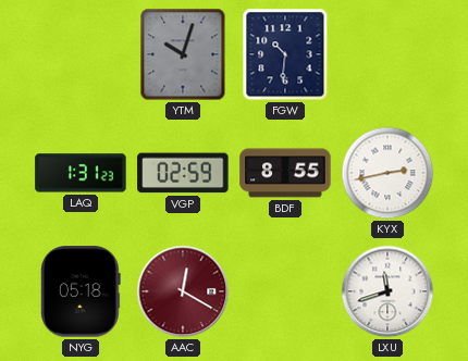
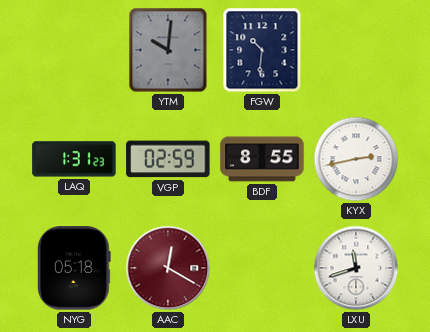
YTM: 10:03 -> 10:01
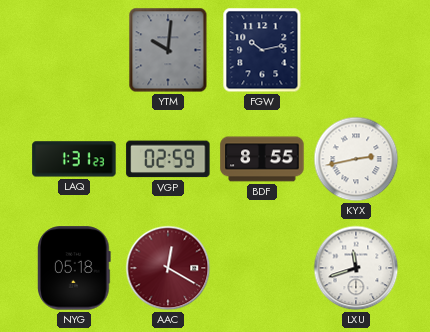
FGW: 10:31 -> 10:13
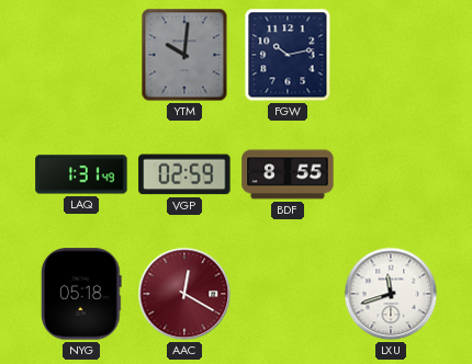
LAQ: 1:31:23 -> 1:31:49
KYX: 2:43 -> none
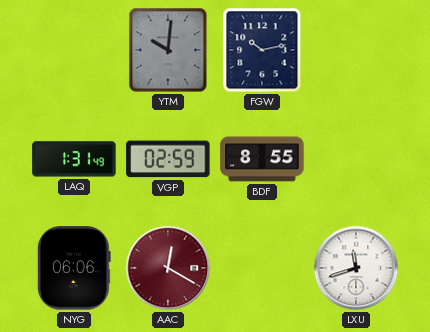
NYG: 05:18 -> 06:06
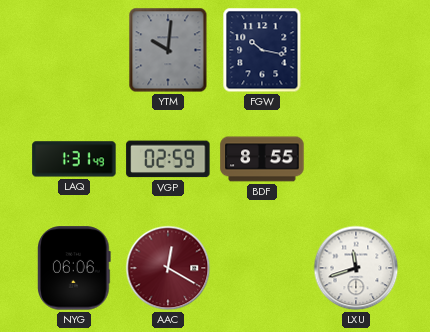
FGW: 10:13 -> 10:17
